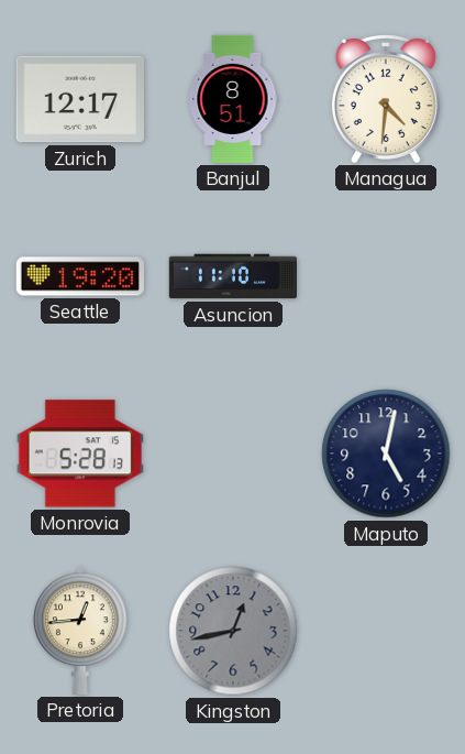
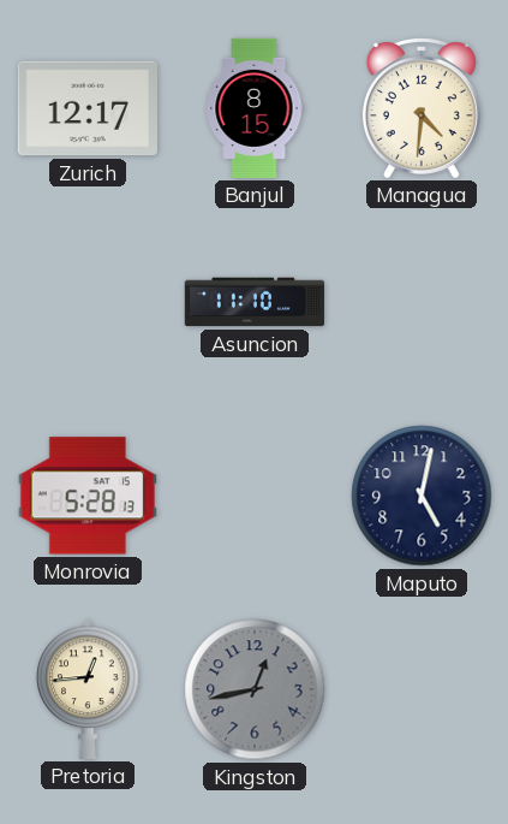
Banjul: 8:51 -> 8:15
Seattle: 19:20 -> none
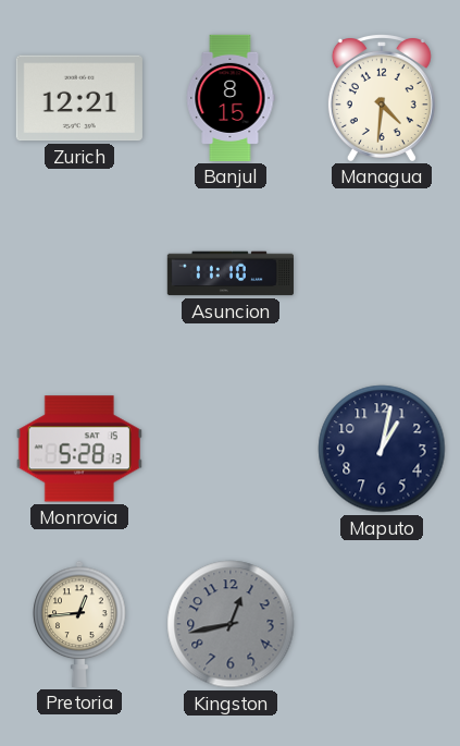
Zurich: 12:17 -> 12:21
Maputo: 5:02 -> 1:02
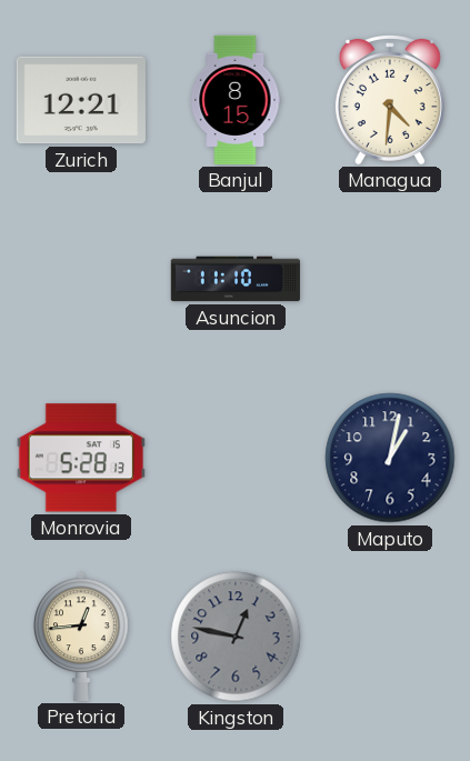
Kingston: 12:43 -> 12:47
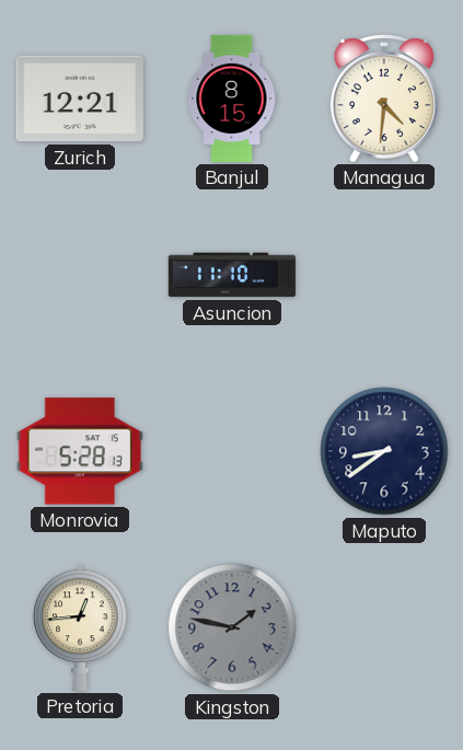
Maputo: 1:02 -> 8:39
Kingston: 12:47 -> 1:47
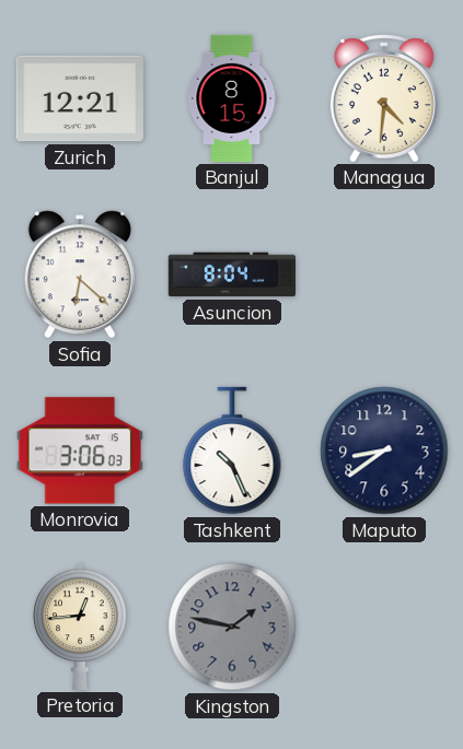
Sofia: none -> 6:22
Asuncion: 11:10 -> 8:04
Monrovia: 5:28 -> 3:06
Tashkent: none -> 10:26
